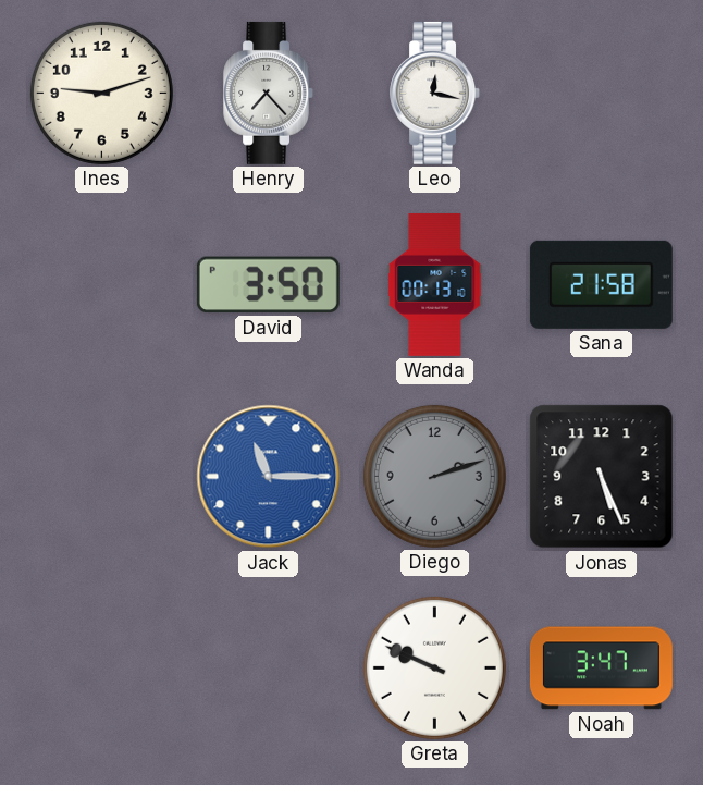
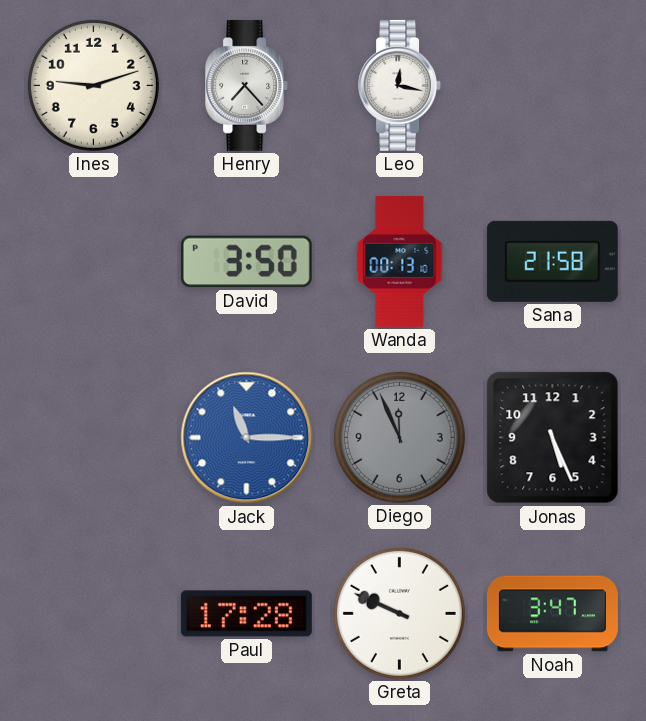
Diego: 2:12 -> 11:56
Paul: none -> 17:28
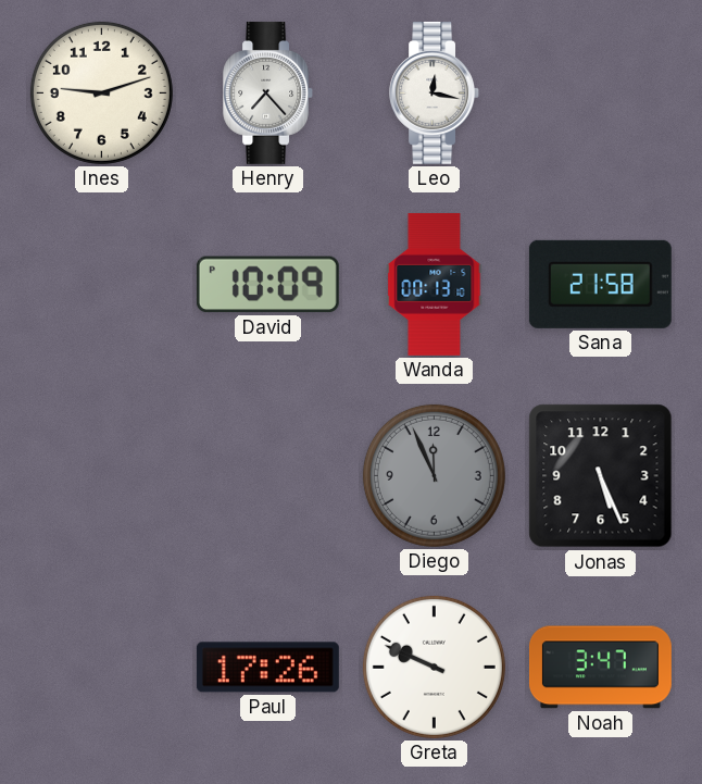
David: 3:50 -> 10:09
Jack: 11:15 -> none
Paul: 17:28 -> 17:26
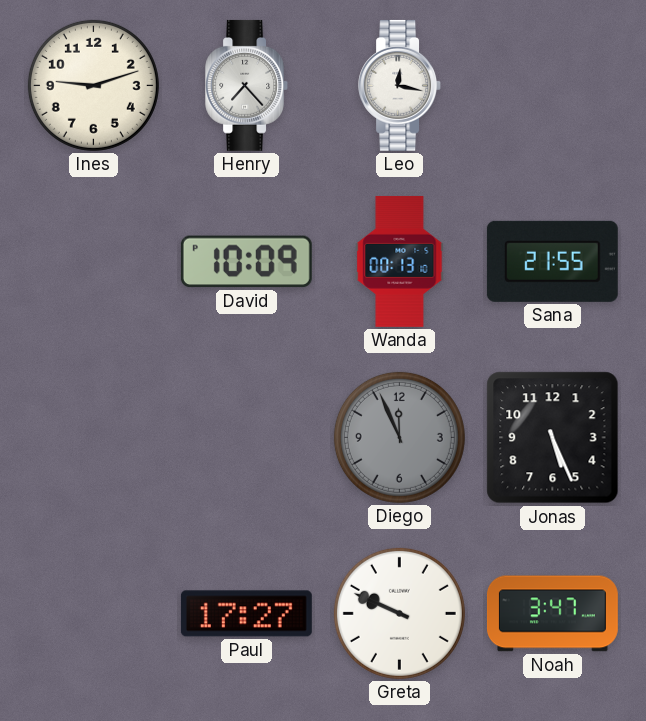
Sana: 21:58 -> 21:55
Paul: 17:26 -> 17:27
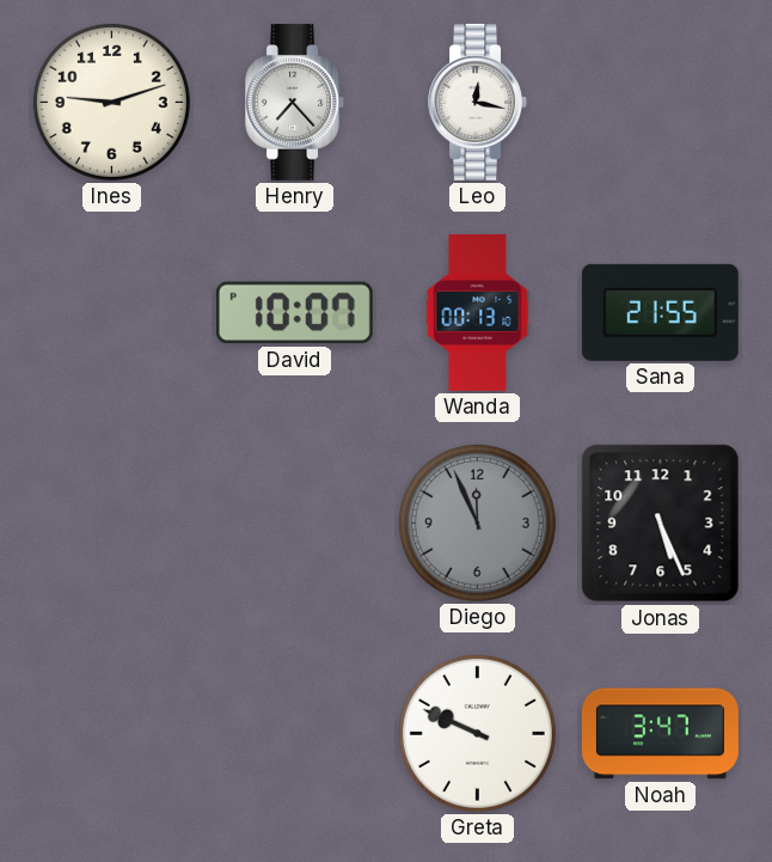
David: 10:09 -> 10:07
Paul: 17:27 -> none
